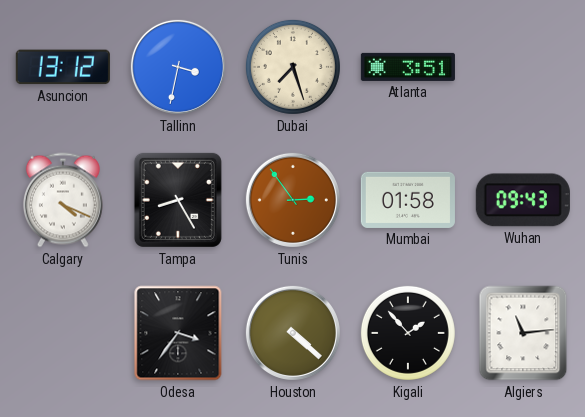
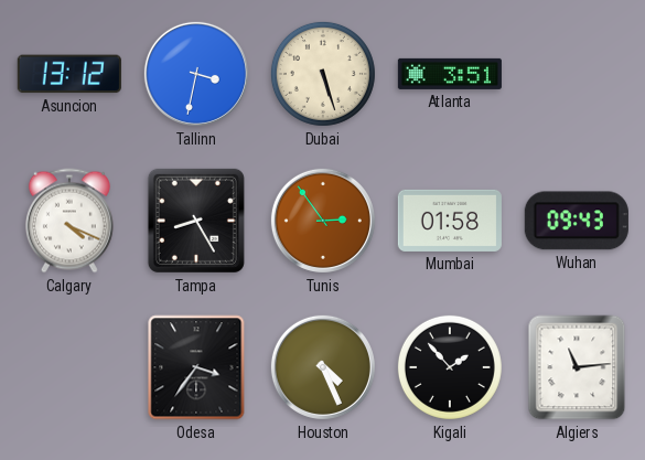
Dubai: 7:27 -> 5:27
Houston: 4:22 -> 4:26
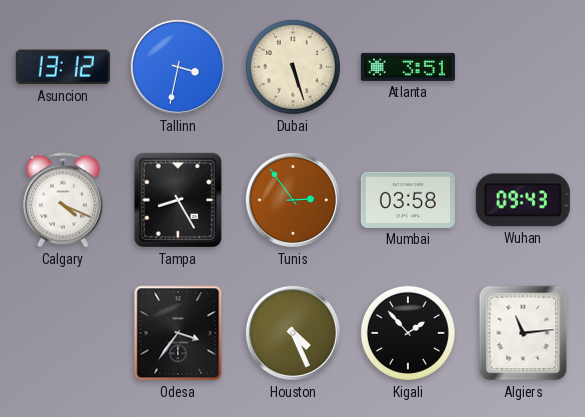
Mumbai: 01:58 -> 03:58
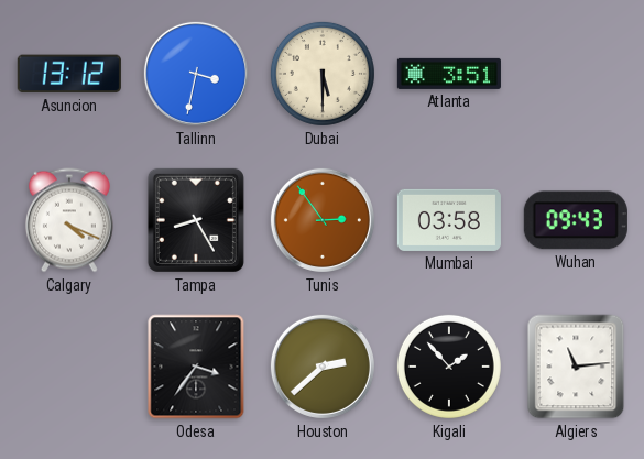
Dubai: 5:27 -> 5:30
Houston: 4:26 -> 2:38
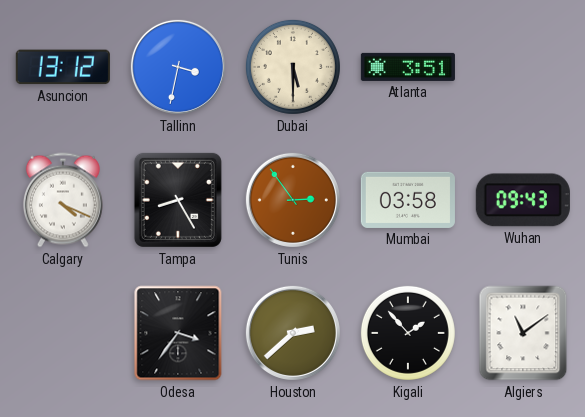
Algiers: 11:14 -> 11:09
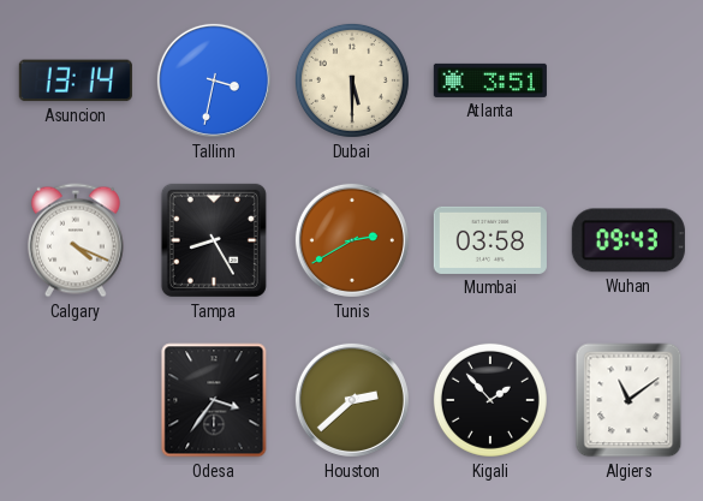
Asuncion: 13:12 -> 13:14
Tunis: 2:54 -> 2:40
